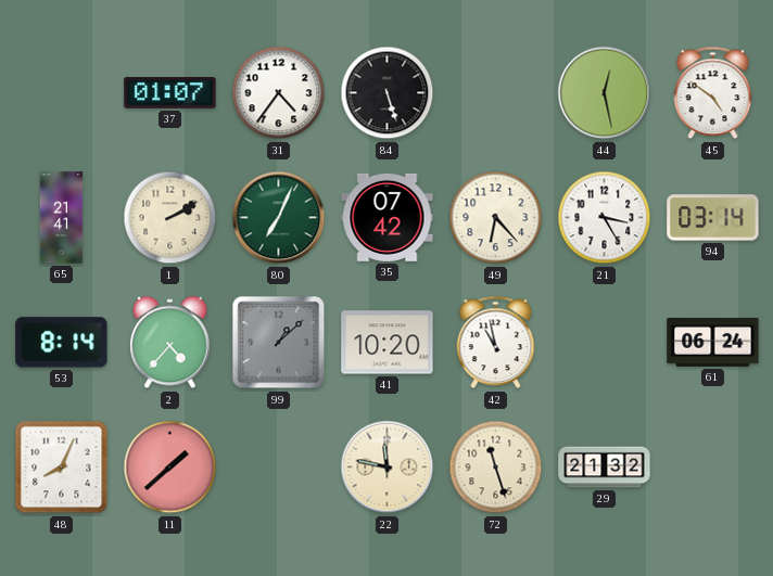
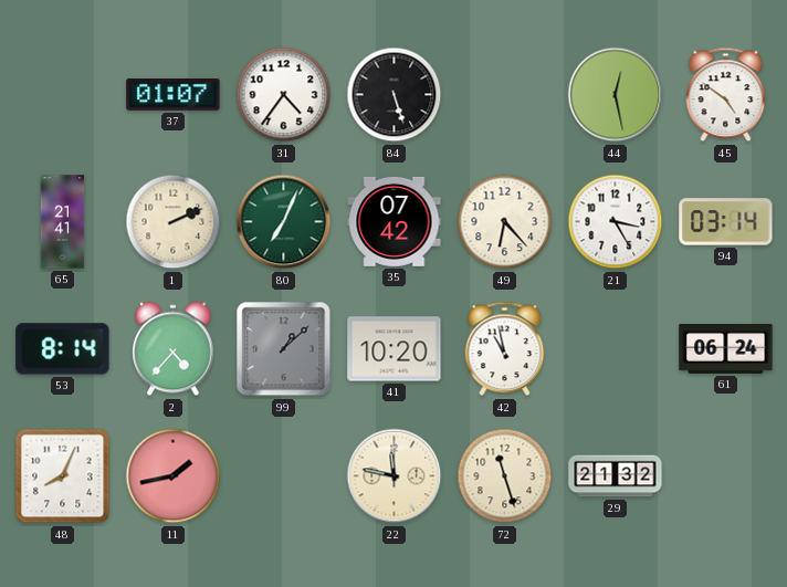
1: 2:10 -> 2:11
11: 1:38 -> 1:43
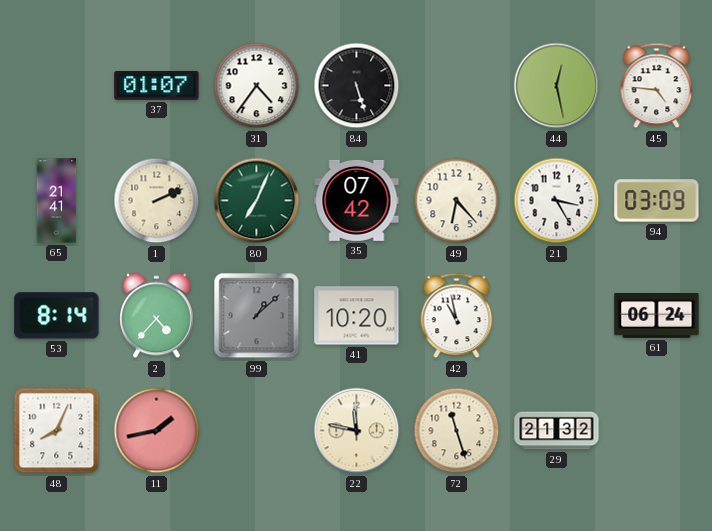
45: 4:51 -> 4:46
94: 03:14 -> 03:09
